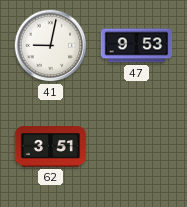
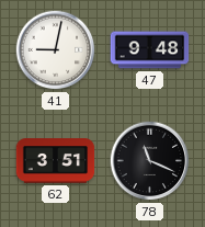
47: 9:53 -> 9:48
78: none -> 11:19
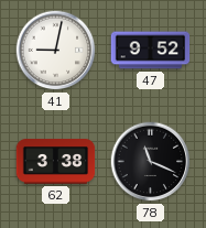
47: 9:48 -> 9:52
62: 3:51 -> 3:38
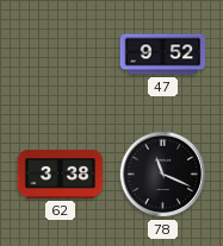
41: 9:02 -> none
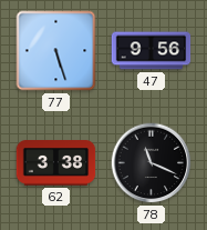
77: none -> 5:27
47: 9:52 -> 9:56
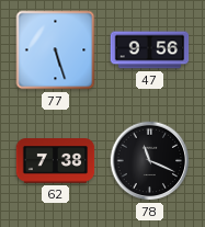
62: 3:38 -> 7:38
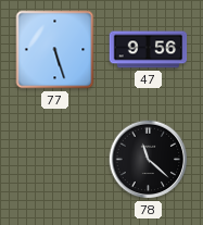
62: 7:38 -> none
78: 11:19 -> 11:22
